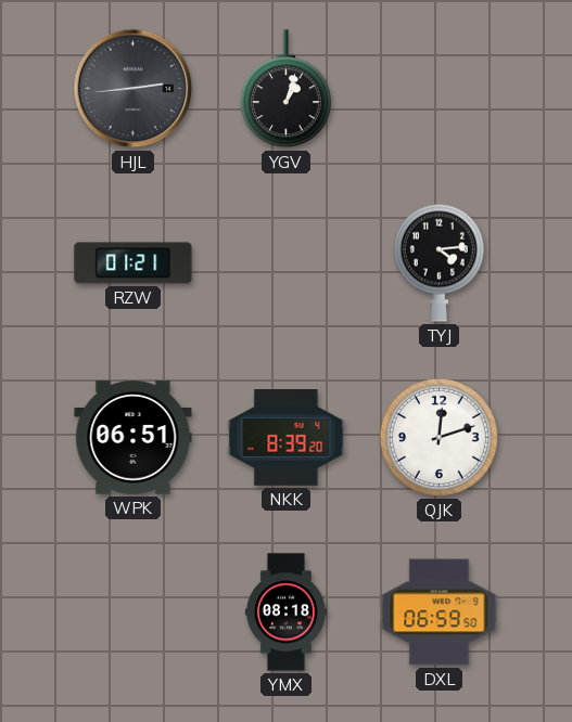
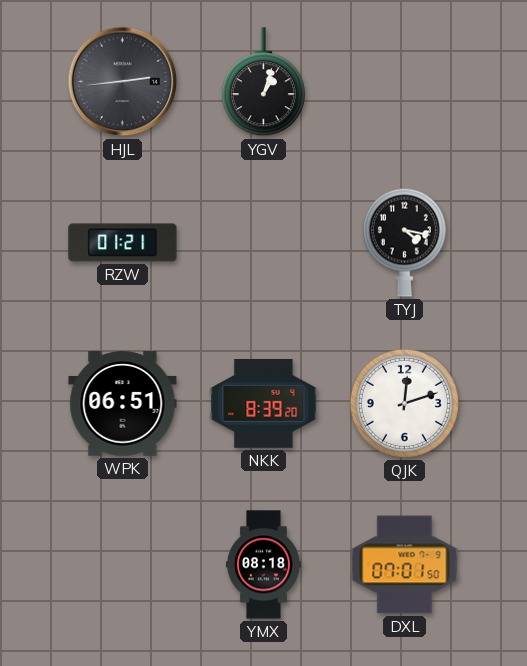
TYJ: 4:14 -> 4:17
DXL: 06:59 -> 07:01
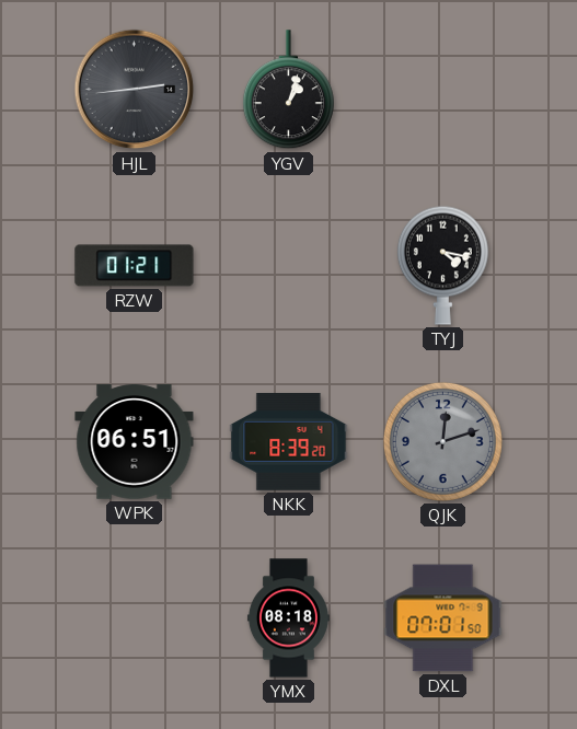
QJK dial: white -> grey
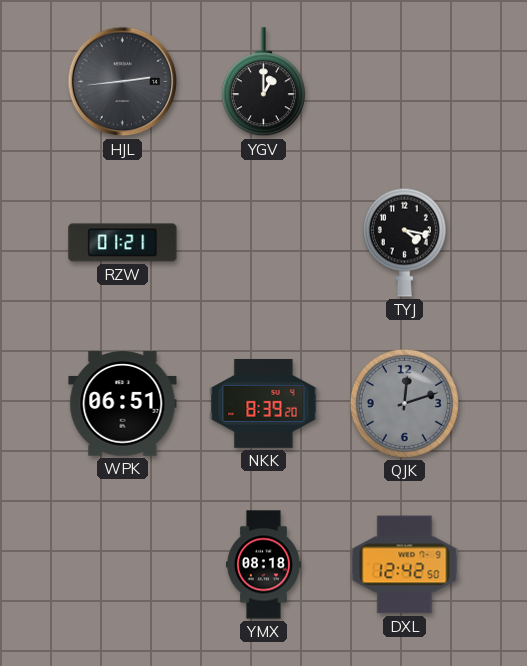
YGV: 1:03 -> 1:00
DXL: 07:01 -> 12:42
